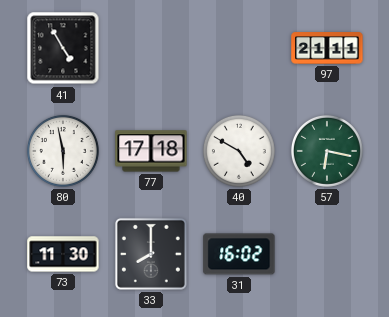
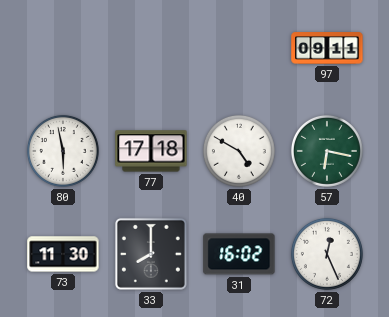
41: 4:55 -> none
97: 21:11 -> 09:11
72: none -> 12:26
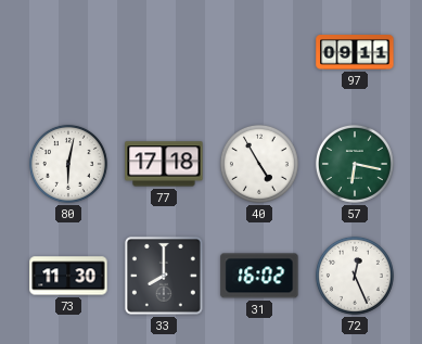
80: 5:58 -> 6:02
40: 4:50 -> 4:55
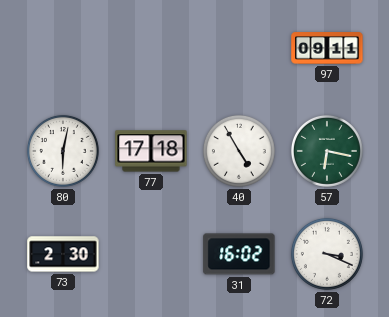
73: 11:30 -> 2:30
33: 8:00 -> none
72: 12:26 -> 3:19
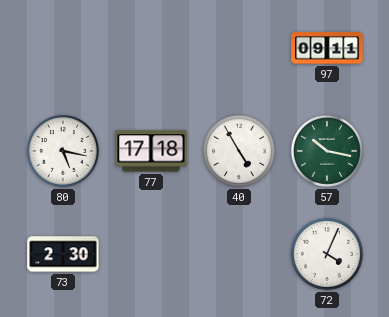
80: 6:02 -> 5:17
57: 6:17 -> 10:17
31: 16:02 -> none
72: 3:19 -> 4:04
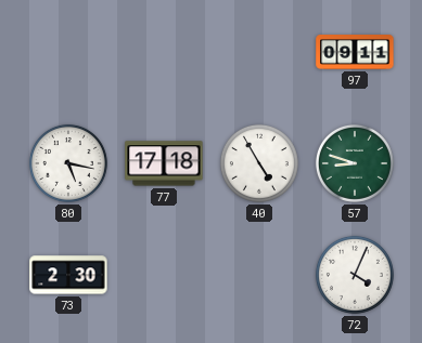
57: 10:17 -> 8:48
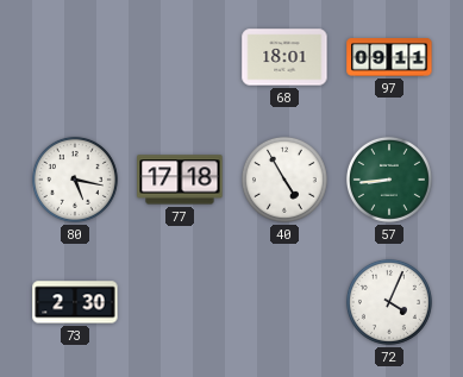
68: none -> 18:01
57: 8:48 -> 8:44
